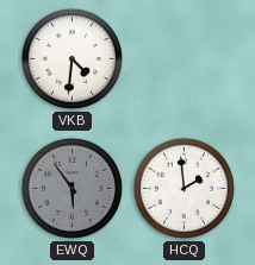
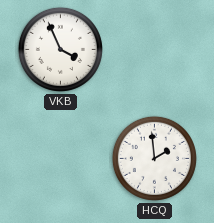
VKB: 4:31 -> 3:56
EWQ: 5:54 -> none
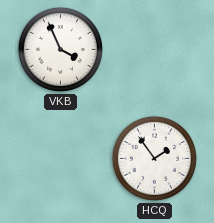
HCQ: 1:59 -> 1:54
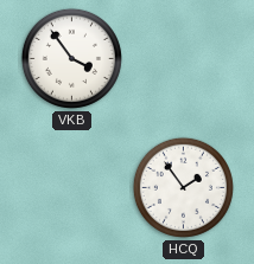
VKB: 3:56 -> 3:54
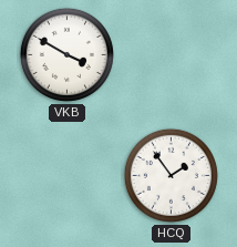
VKB: 3:54 -> 3:50
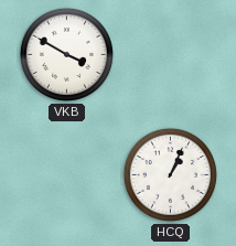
HCQ: 1:54 -> 1:04
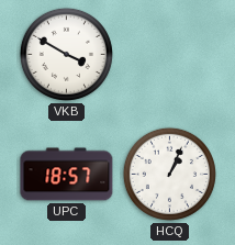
UPC: none -> 18:57
